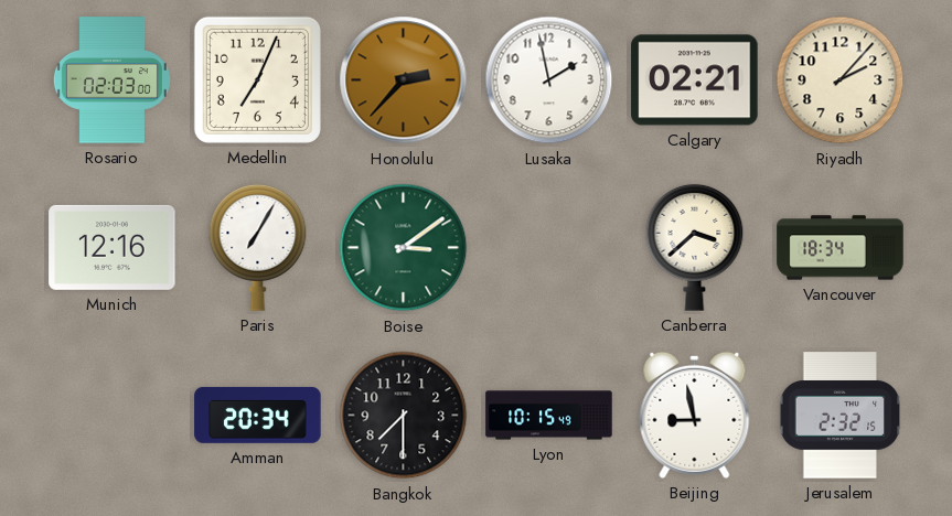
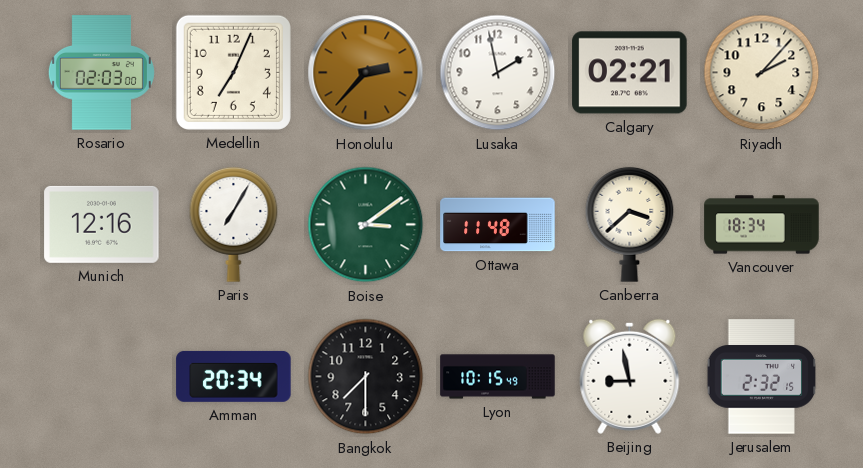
Ottawa: none -> 11:48
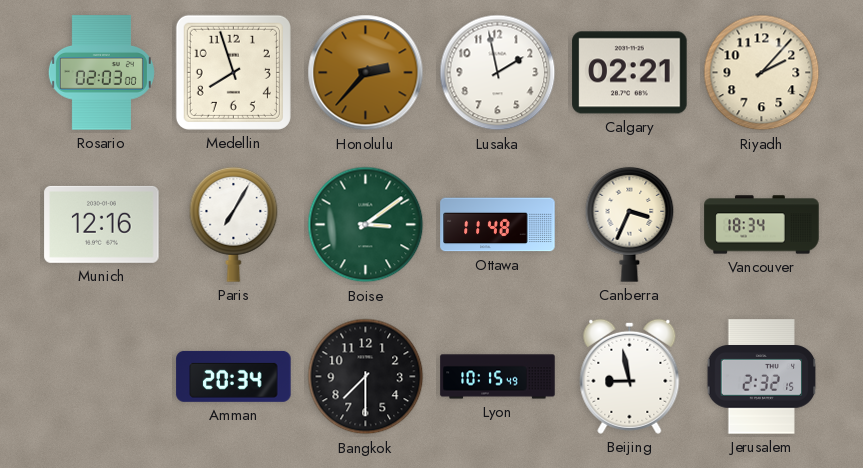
Medellin: 7:04 -> 7:57
Canberra: 3:38 -> 3:34
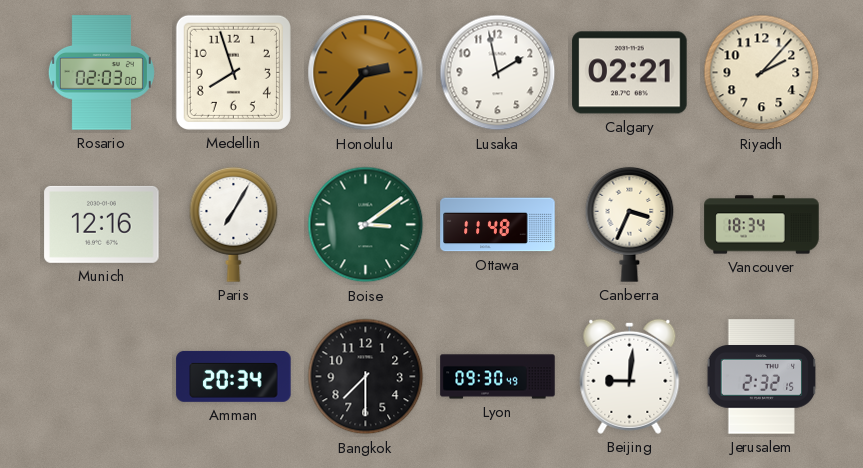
Lyon: 10:15 -> 09:30
Beijing: 8:58 -> 9:01
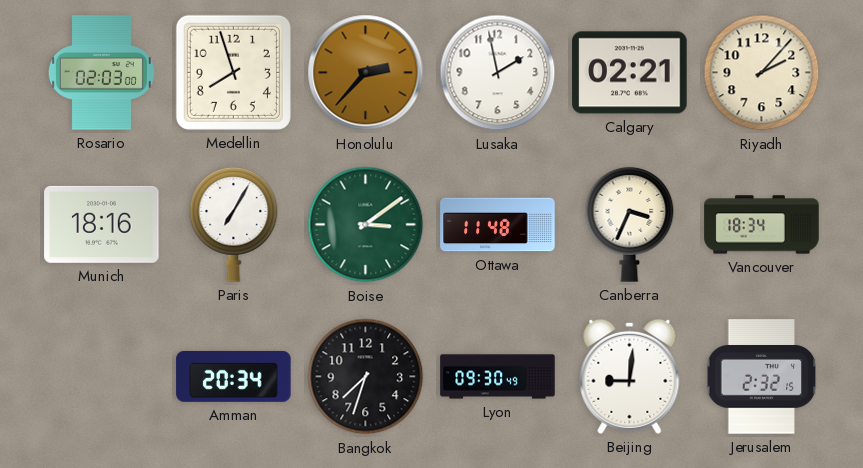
Munich: 12:16 -> 18:16
Bangkok: 7:30 -> 7:33
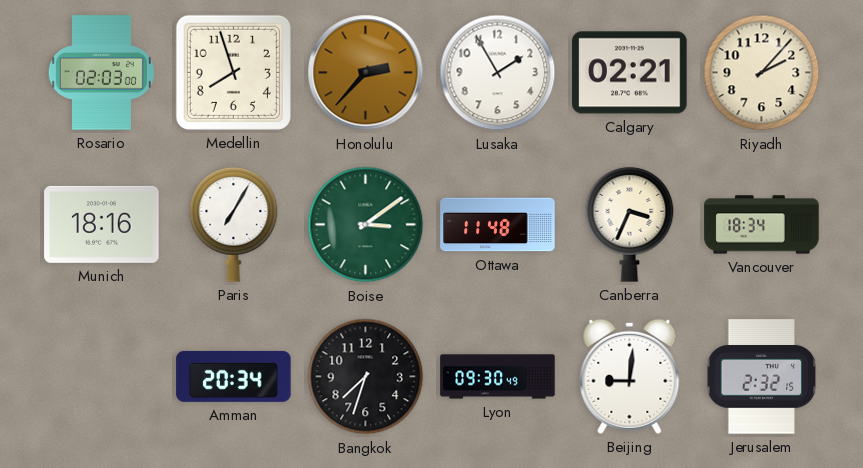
Lusaka: 1:58 -> 1:55
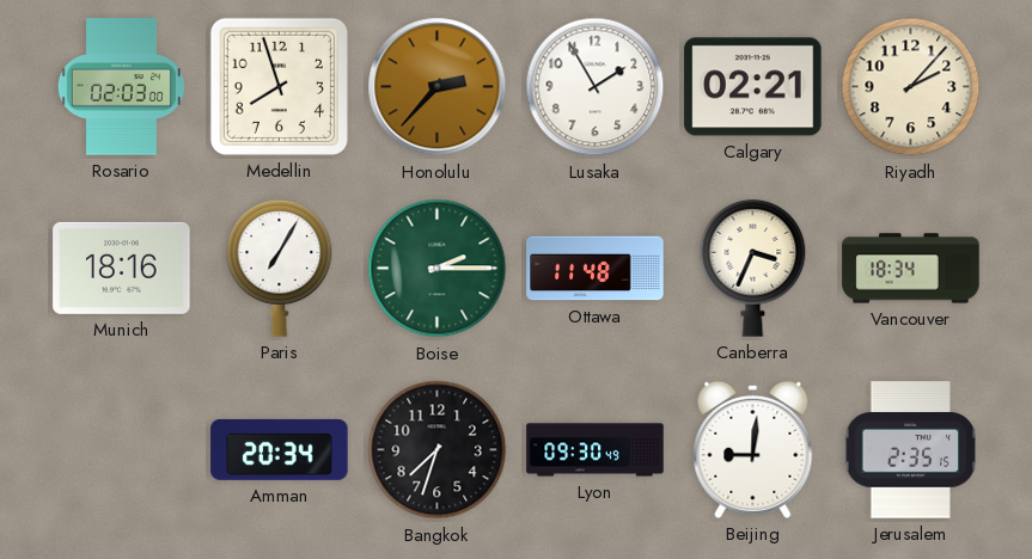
Boise: 3:09 -> 2:15
Jerusalem: 2:32 -> 2:35
